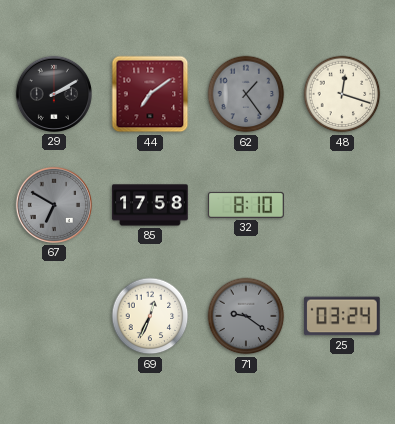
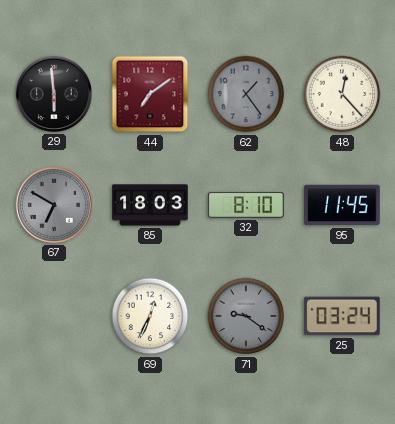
29: 2:10 -> 5:59
48: 12:18 -> 12:23
85: 17:58 -> 18:03
95: none -> 11:45
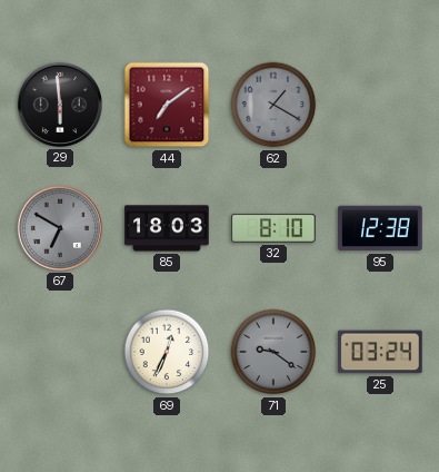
62: 1:24 -> 1:20
48: 12:23 -> none
95: 11:45 -> 12:38
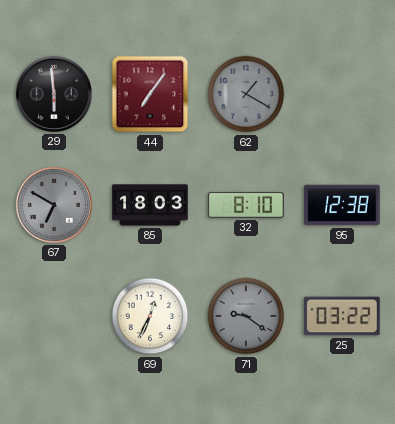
44: 7:09 -> 7:06
25: 03:24 -> 03:22
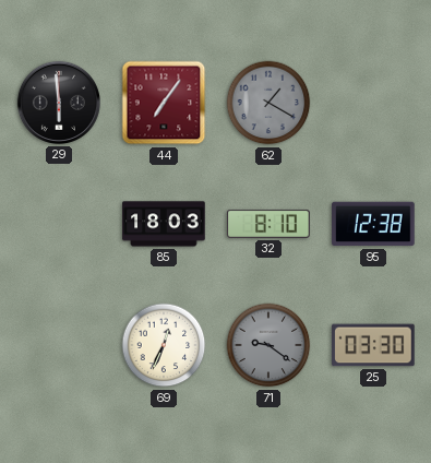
67: 6:50 -> none
25: 03:22 -> 03:30
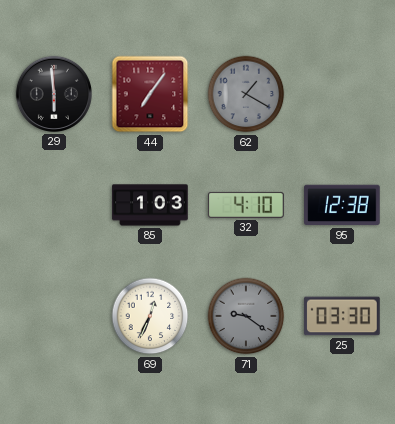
85: 18:03 -> 1:03
32: 8:10 -> 4:10
